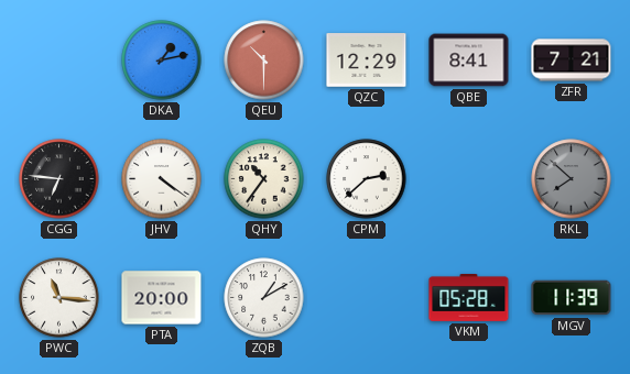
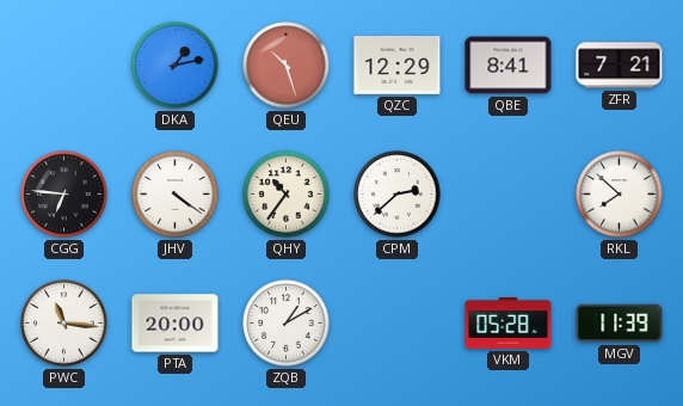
QEU: 10:30 -> 10:27
RKL dial: grey -> white
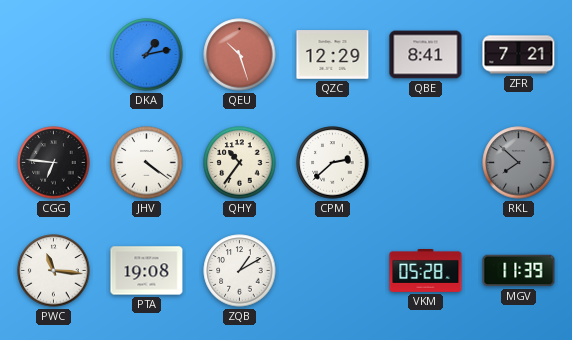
RKL dial: white -> grey
PTA: 20:00 -> 19:08
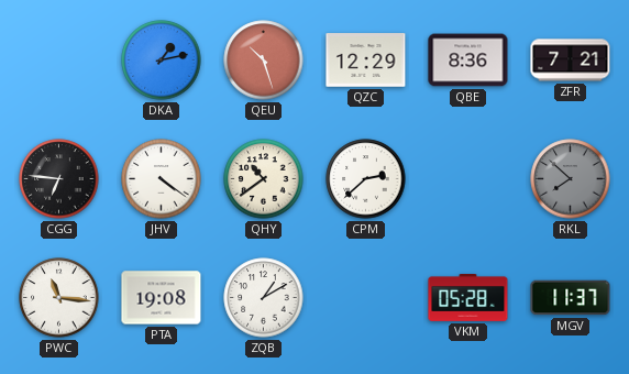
QBE: 8:41 -> 8:36
QHY: 10:36 -> 10:39
MGV: 11:39 -> 11:37
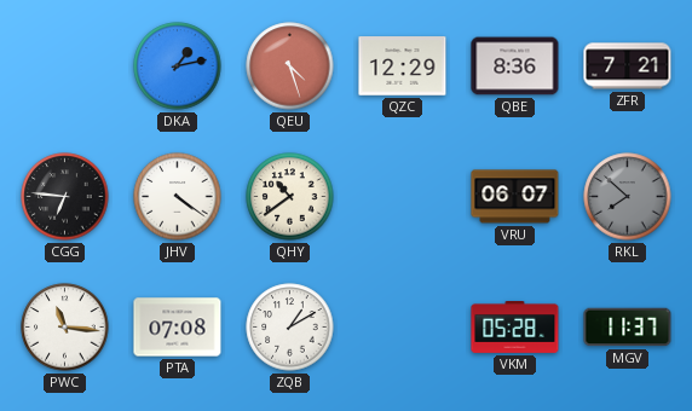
QEU: 10:27 -> 4:27
CPM: 2:38 -> none
VRU: none -> 06:07
PTA: 19:08 -> 07:08
